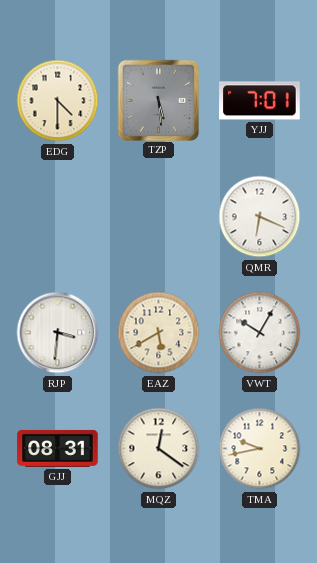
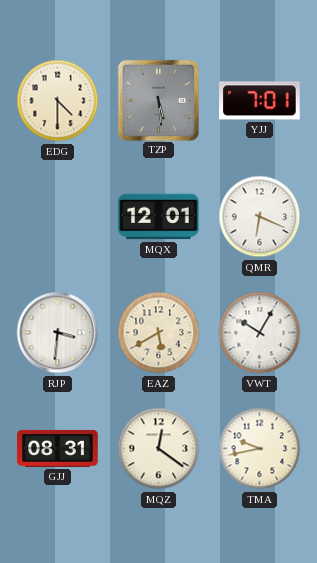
MQX: none -> 12:01
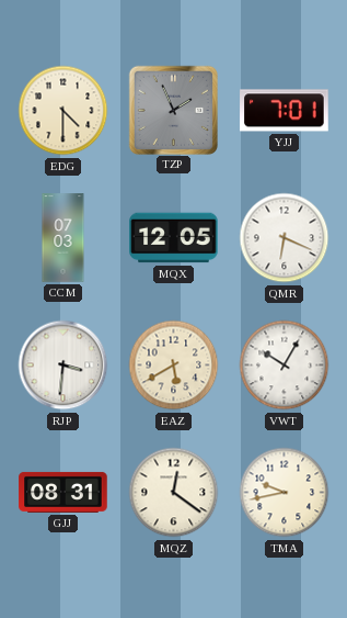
TZP: 5:29 -> 1:56
CCM: none -> 07:03
MQX: 12:01 -> 12:05
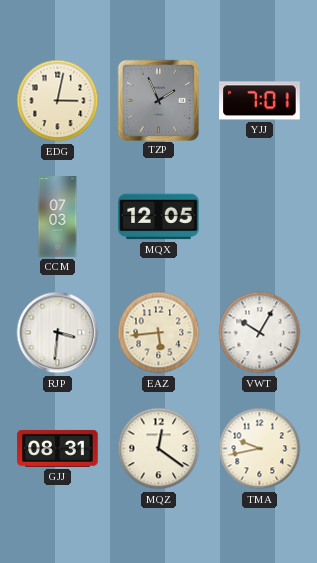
EDG: 4:30 -> 3:02
QMR: 6:19 -> none
EAZ: 5:40 -> 5:44
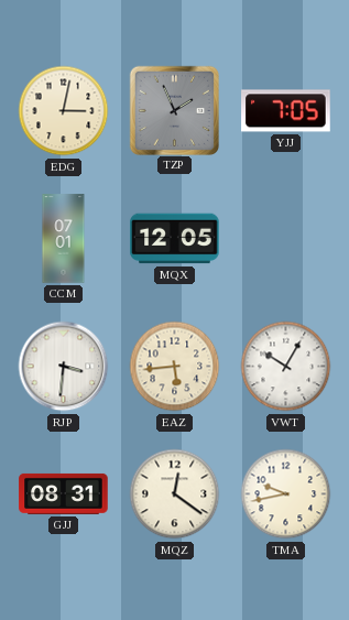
YJJ: 7:01 -> 7:05
CCM: 07:03 -> 07:01
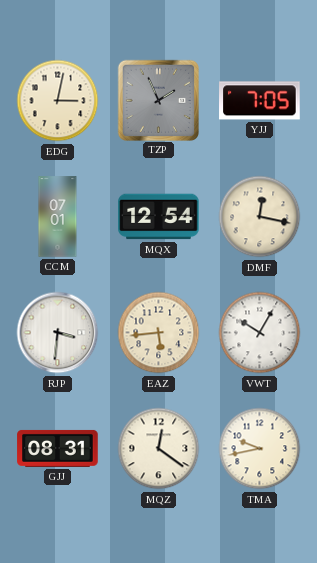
MQX: 12:05 -> 12:54
DMF: none -> 12:17
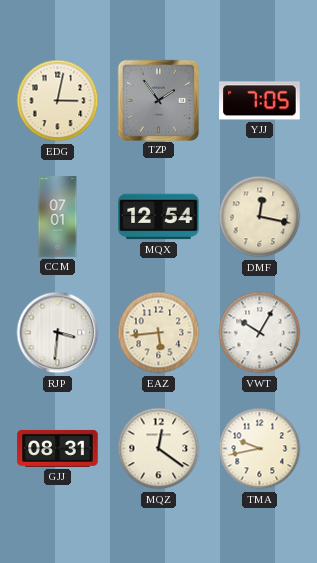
TZP: 1:56 -> 1:54
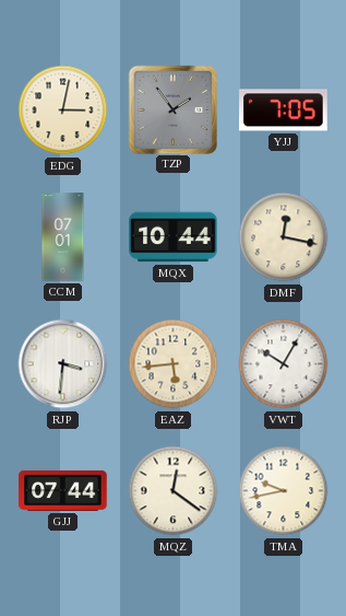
MQX: 12:54 -> 10:44
GJJ: 08:31 -> 07:44
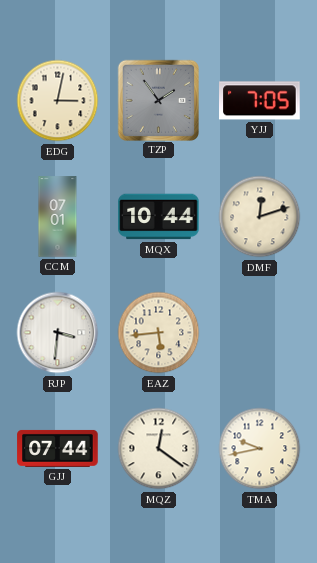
DMF: 12:17 -> 12:12
VWT: 10:05 -> none
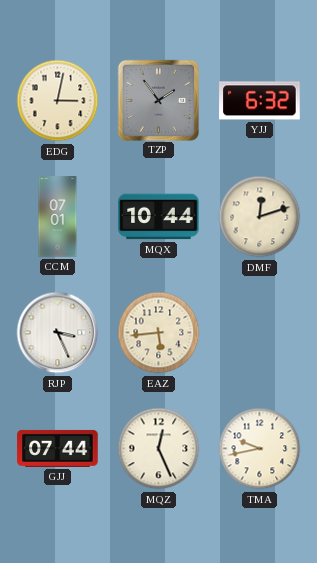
YJJ: 7:05 -> 6:32
RJP: 3:31 -> 3:26
MQZ: 12:21 -> 12:26
